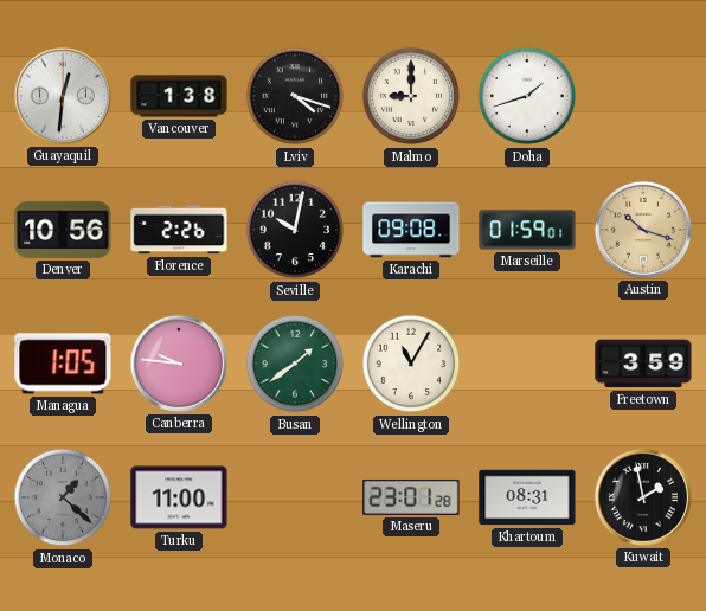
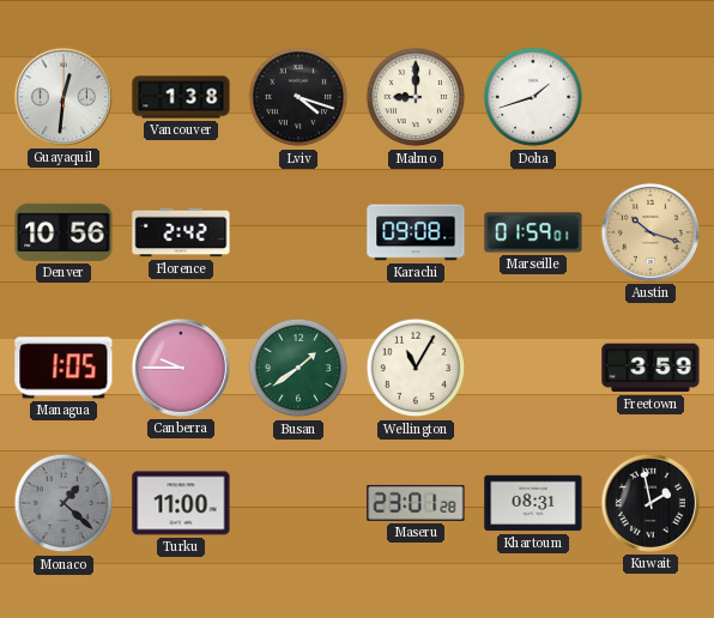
Florence: 2:26 -> 2:42
Seville: 10:02 -> none
Canberra: 9:46 -> 9:45
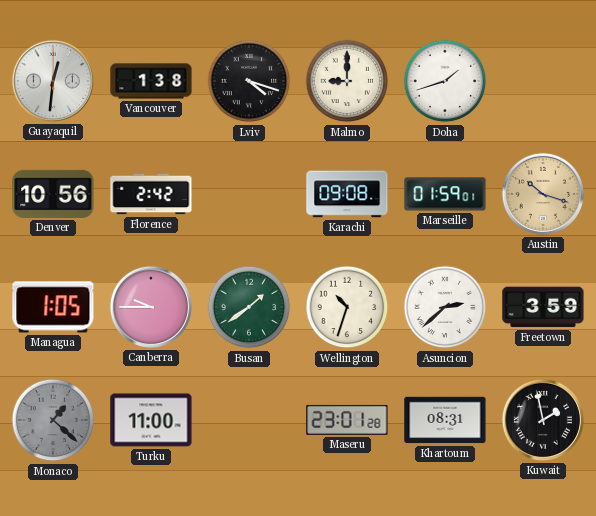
Wellington: 11:05 -> 10:33
Asuncion: none -> 2:38
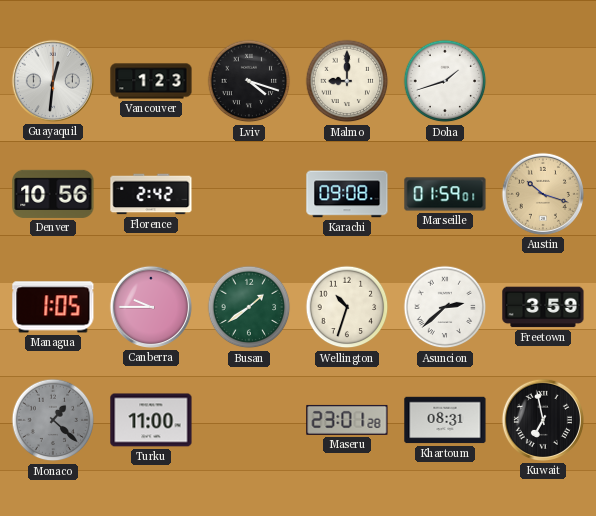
Vancouver: 1:38 -> 1:23
Kuwait: 1:58 -> 6:58
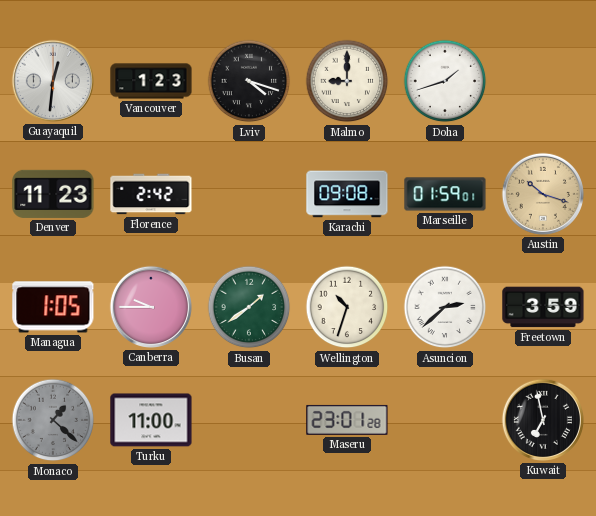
Denver: 10:56 -> 11:23
Khartoum: 08:31 -> none
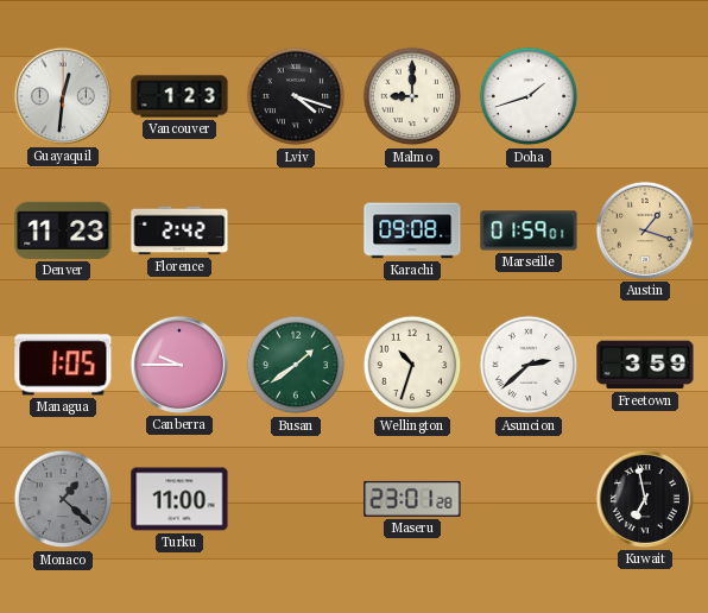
Austin: 10:18 -> 1:18
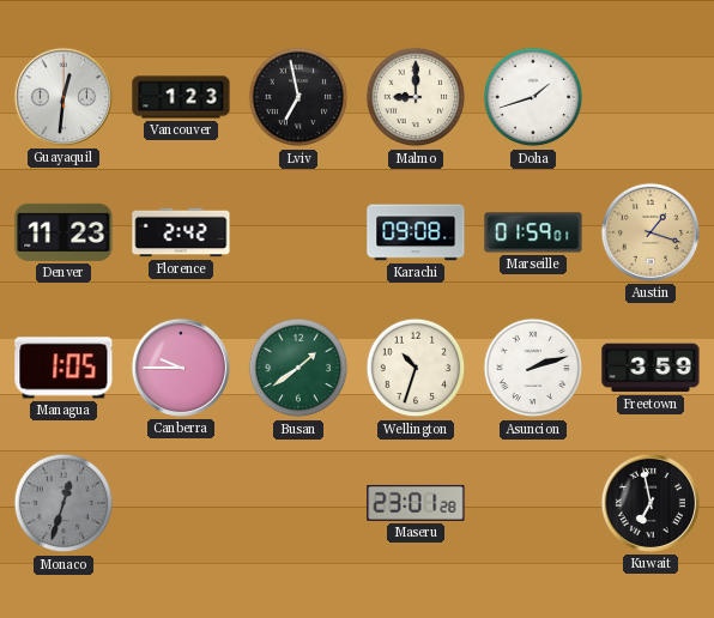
Lviv: 4:18 -> 6:58
Asuncion: 2:38 -> 2:12
Monaco: 1:22 -> 12:33
Turku: 11:00 -> none
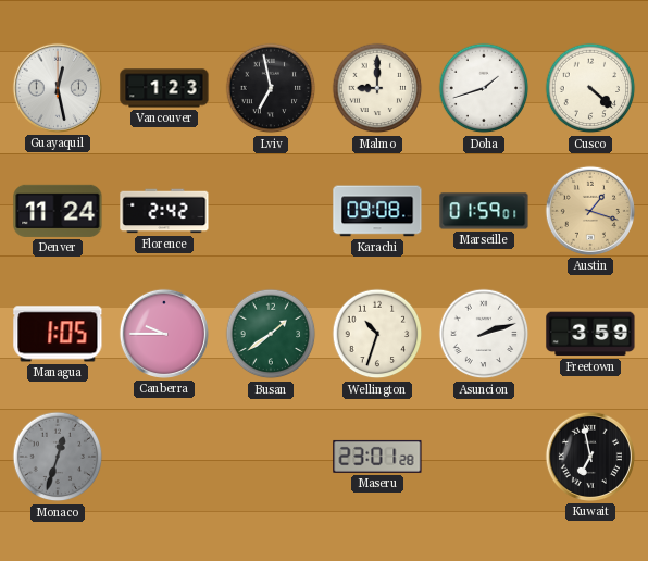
Guayaquil: 12:31 -> 12:28
Cusco: none -> 4:22
Denver: 11:23 -> 11:24
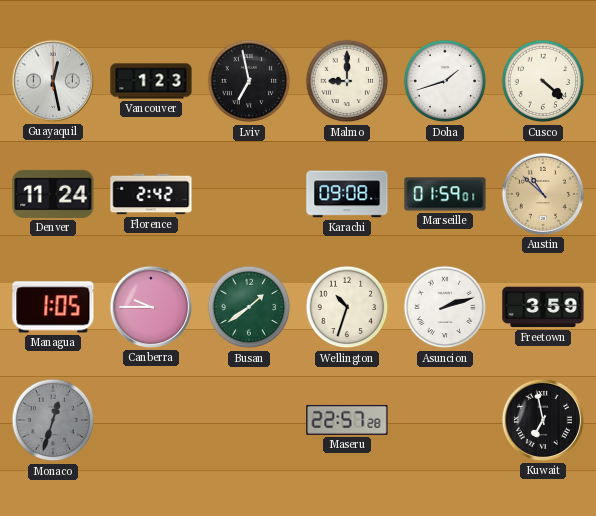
Austin: 1:18 -> 10:52
Maseru: 23:01 -> 22:57
